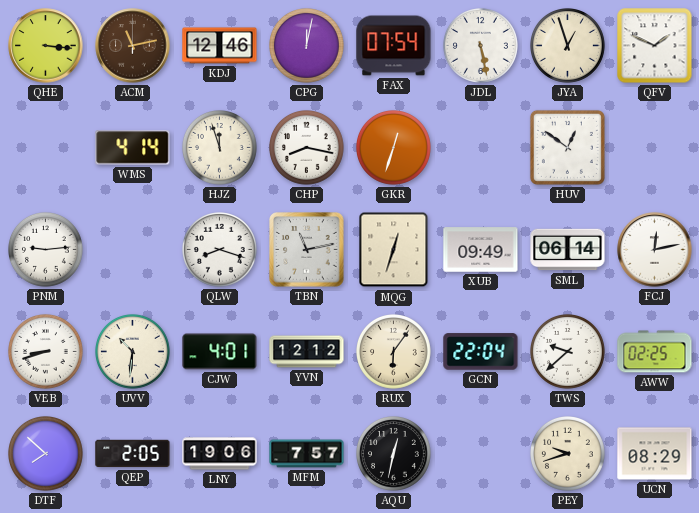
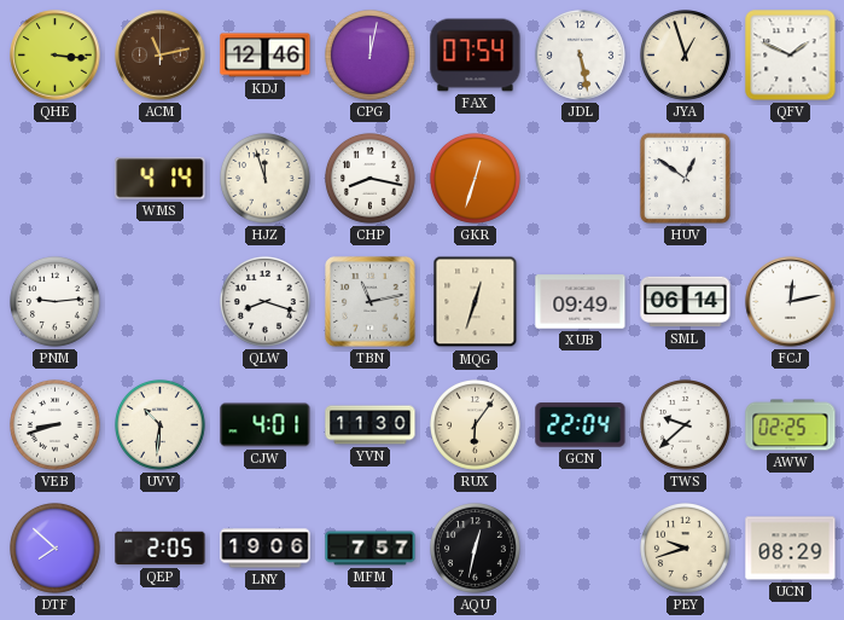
YVN: 12:12 -> 11:30
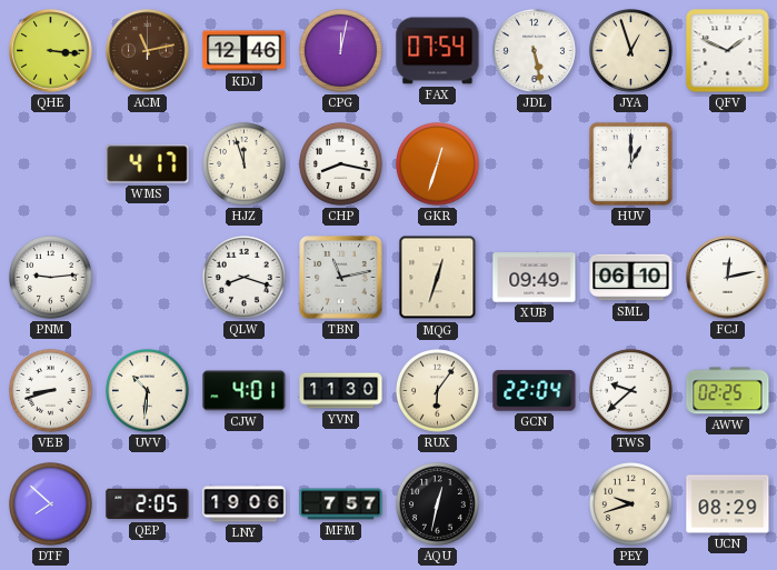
WMS: 4:14 -> 4:17
HUV: 12:51 -> 1:00
SML: 06:14 -> 06:10
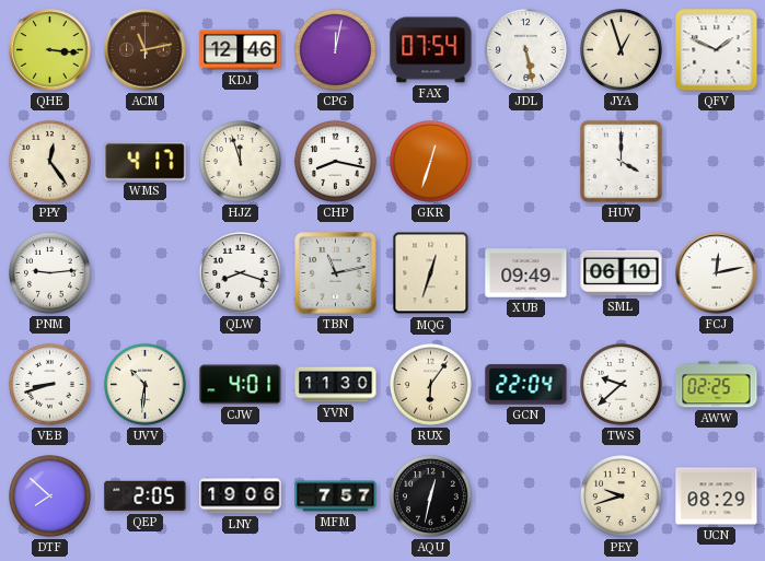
PPY: none -> 12:24
HUV: 1:00 -> 4:00
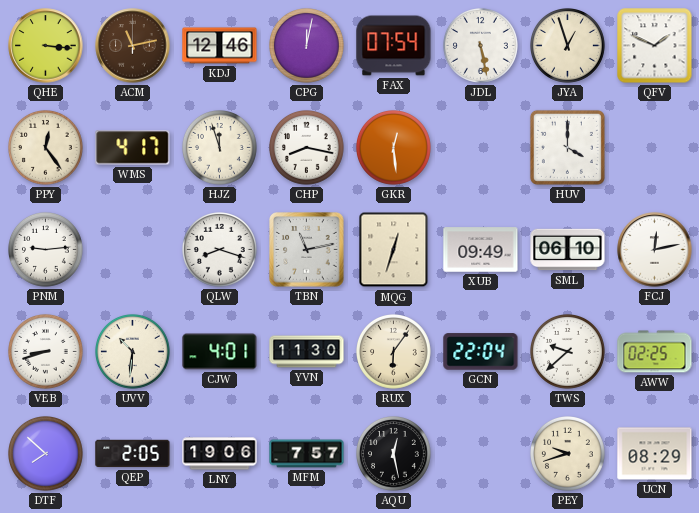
GKR: 12:33 -> 12:29
AQU: 12:32 -> 12:28
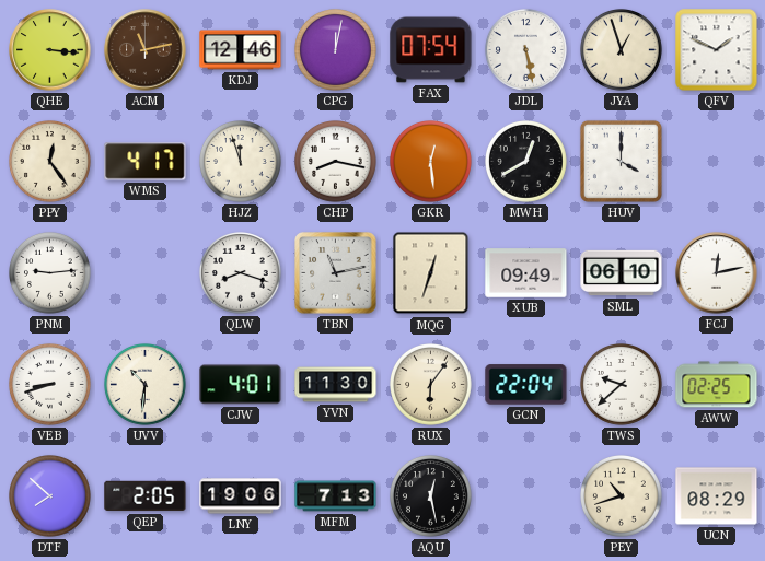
MWH: none -> 12:40
MFM: 7:57 -> 7:13
PEY: 9:42 -> 10:42
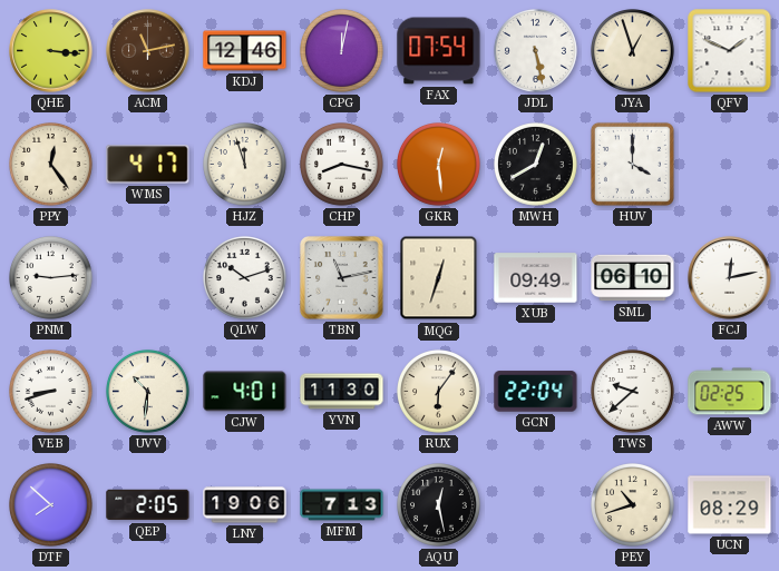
QLW: 8:18 -> 10:12
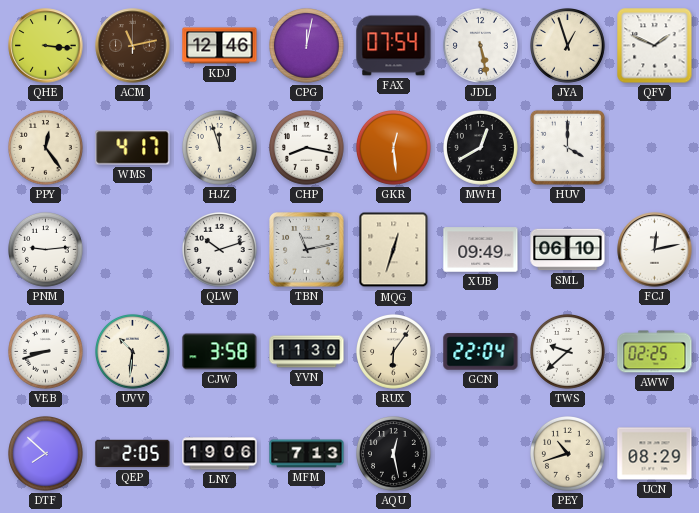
CJW: 4:01 -> 3:58
